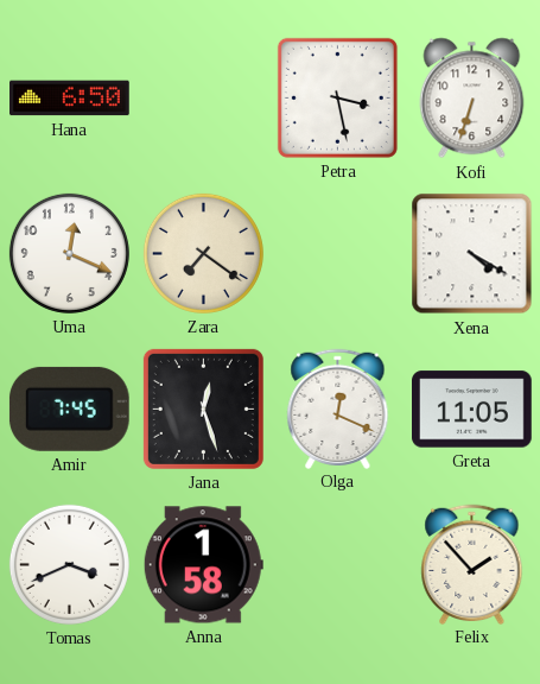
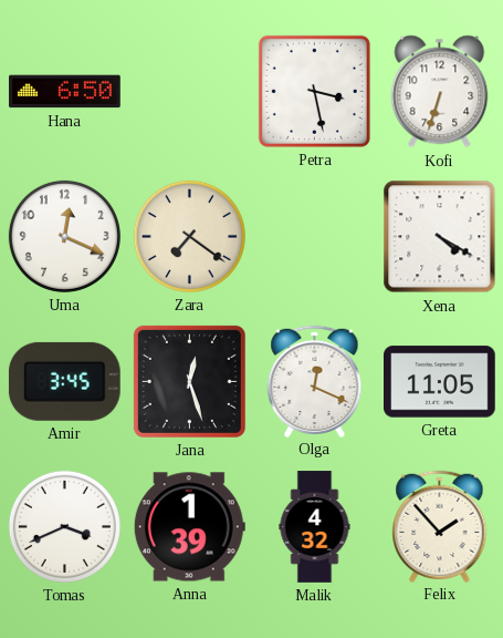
Amir: 7:45 -> 3:45
Anna: 1:58 -> 1:39
Malik: none -> 4:32
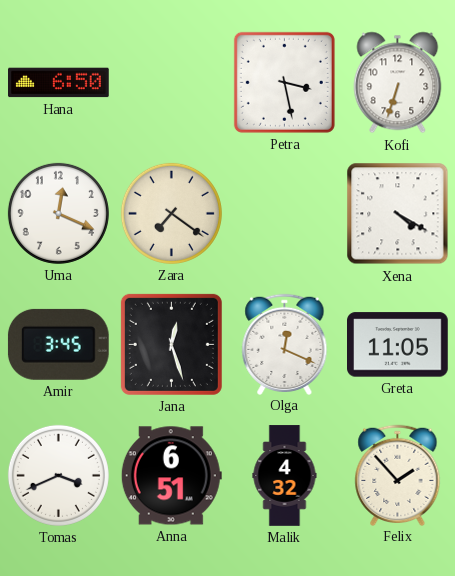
Anna: 1:39 -> 6:51
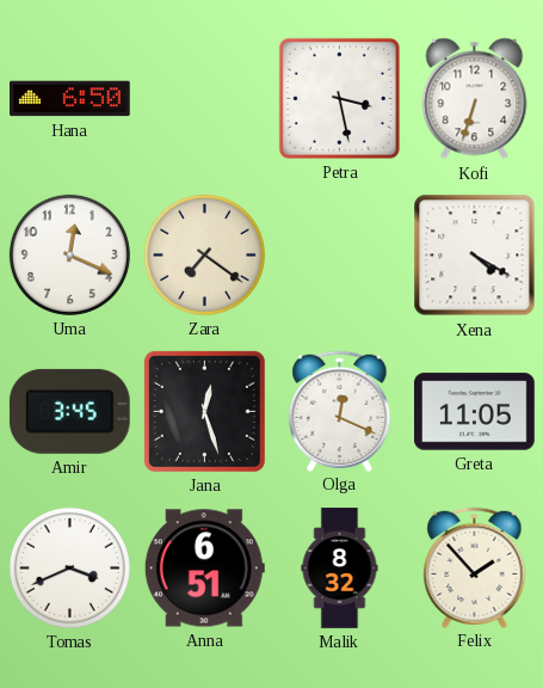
Malik: 4:32 -> 8:32
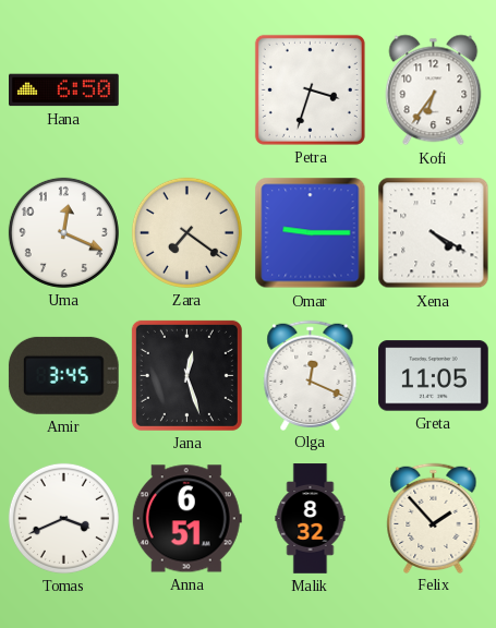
Petra: 3:28 -> 3:33
Kofi: 6:33 -> 6:36
Omar: none -> 9:15
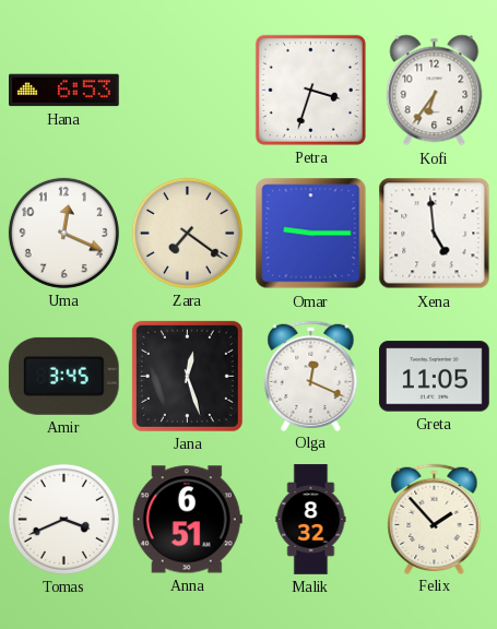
Hana: 6:50 -> 6:53
Xena: 4:20 -> 4:59
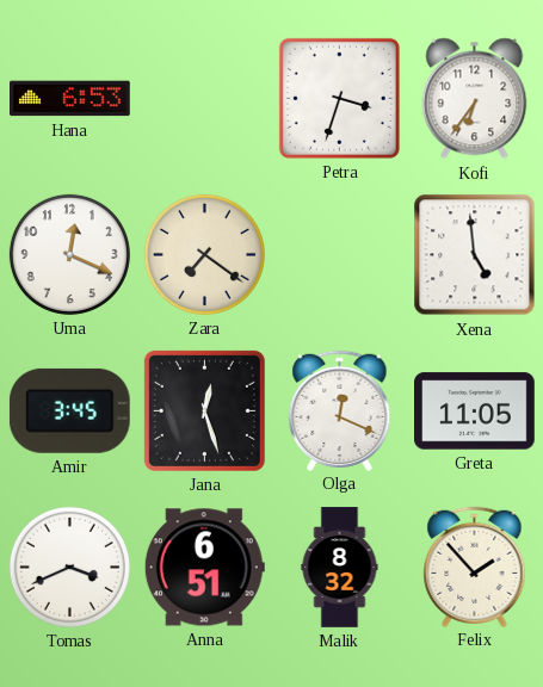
Omar: 9:15 -> none
